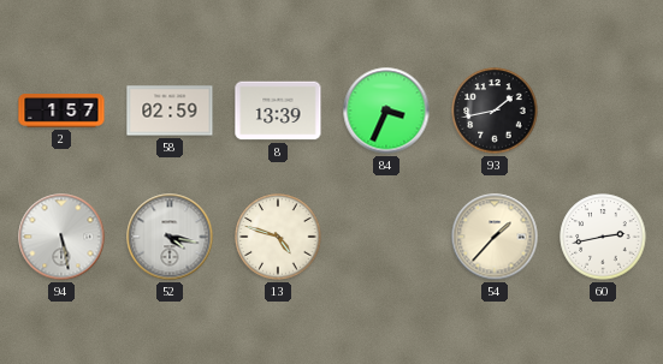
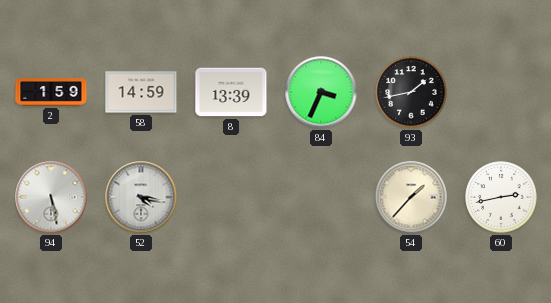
2: 1:57 -> 1:59
58: 02:59 -> 14:59
13: 4:48 -> none
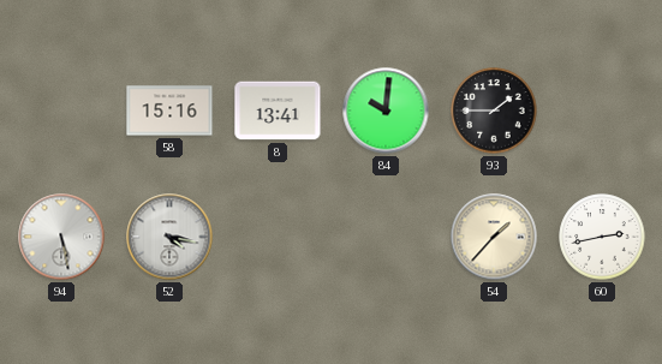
2: 1:59 -> none
58: 14:59 -> 15:16
8: 13:39 -> 13:41
84: 3:34 -> 10:01
93: 1:43 -> 1:45
